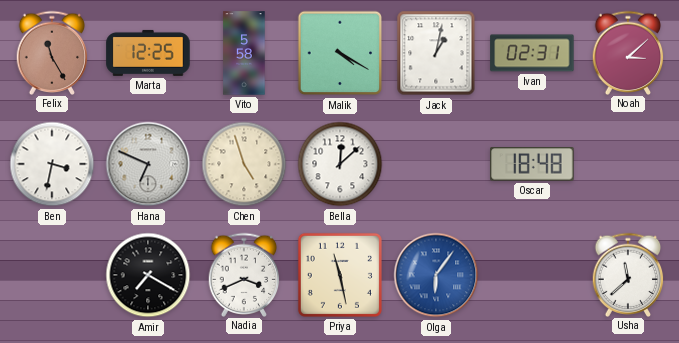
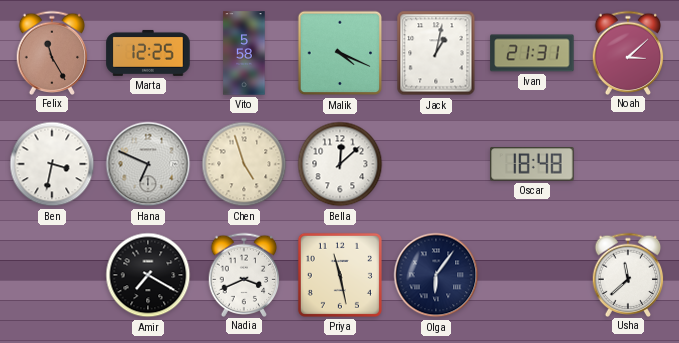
Malik: 4:20 -> 4:19
Ivan: 02:31 -> 21:31
Olga dial: blue -> navy
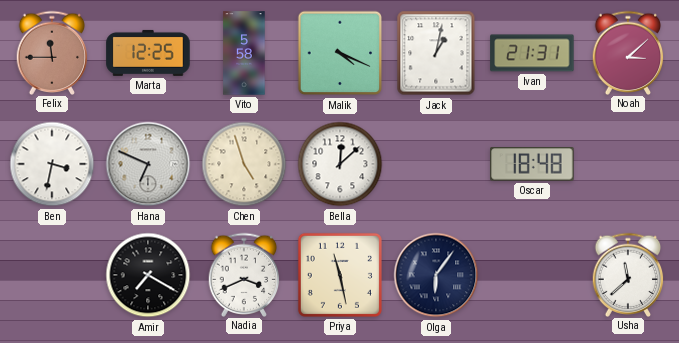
Felix: 11:25 -> 11:45
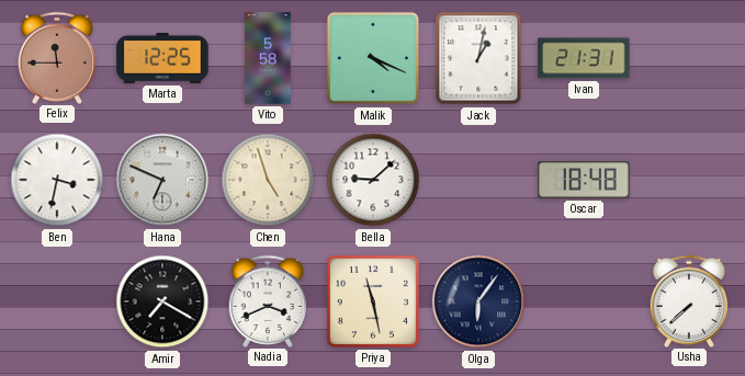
Noah: 3:08 -> none
Bella: 12:08 -> 9:08
Usha: 11:38 -> 7:38
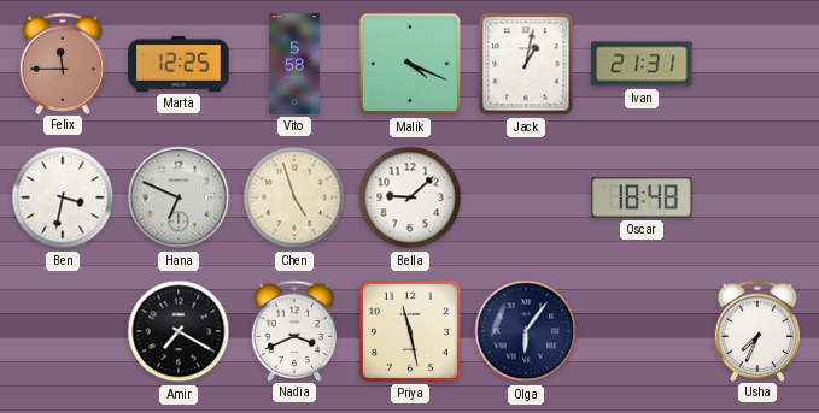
Usha: 7:38 -> 7:34
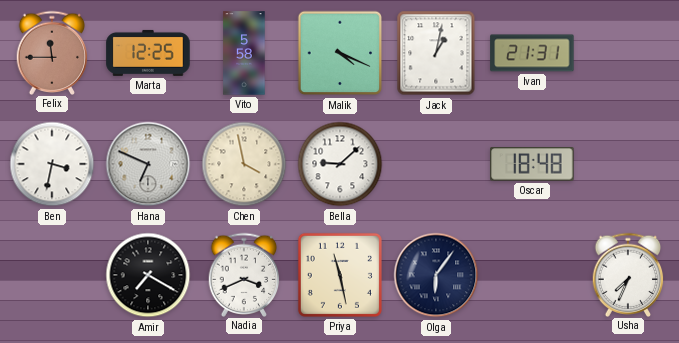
Chen: 4:57 -> 3:58
